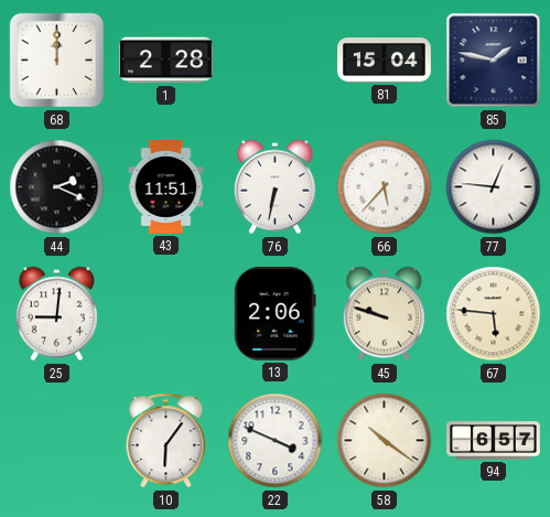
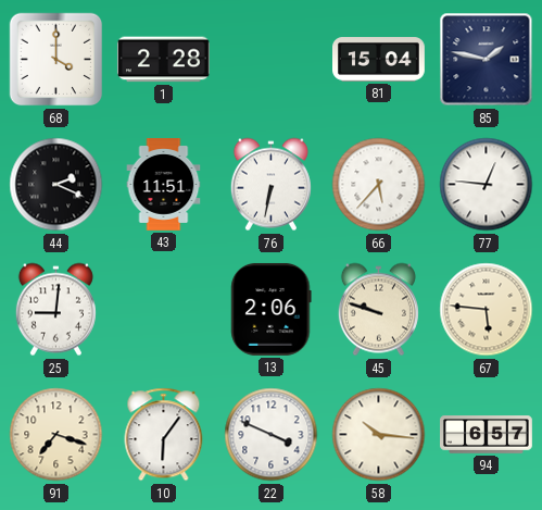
68: 12:00 -> 4:00
91: none -> 7:18
58: 10:21 -> 10:16
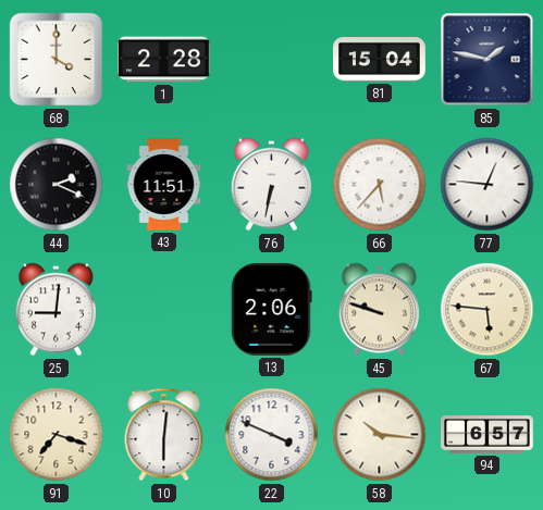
10: 6:06 -> 6:01
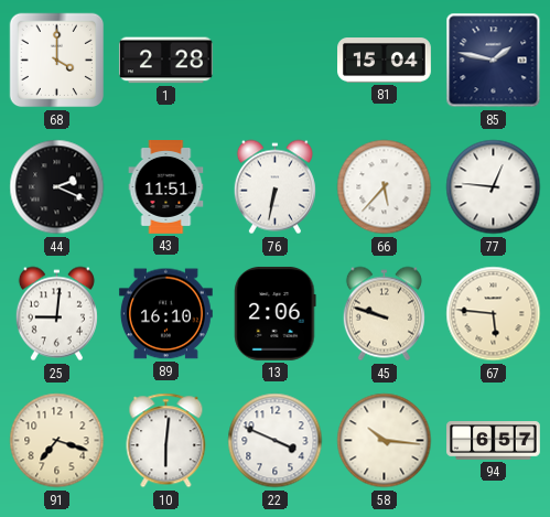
89: none -> 16:10
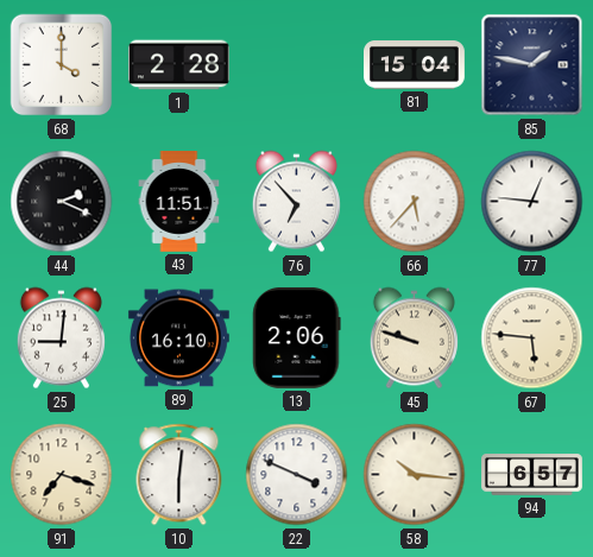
76: 6:32 -> 6:53
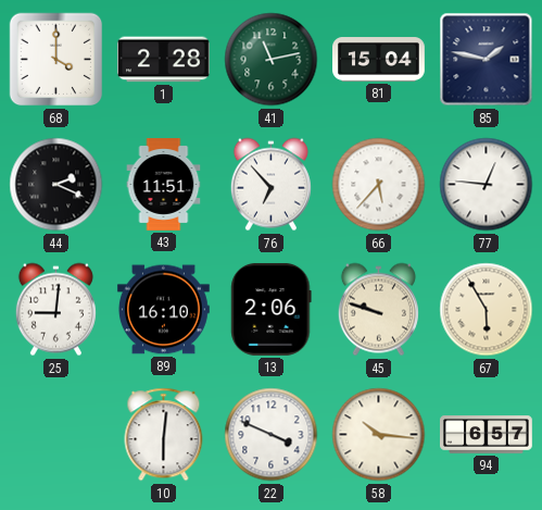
41: none -> 11:13
67: 5:46 -> 5:55
91: 7:18 -> none
